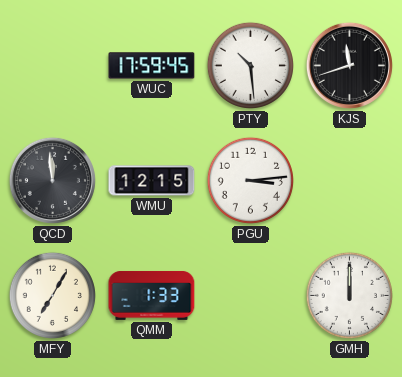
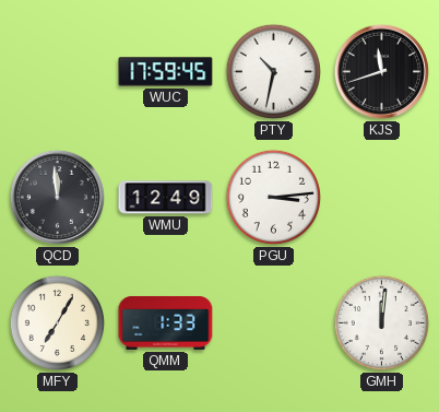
PTY: 10:29 -> 10:32
WMU: 12:15 -> 12:49
GMH: 12:00 -> 12:01
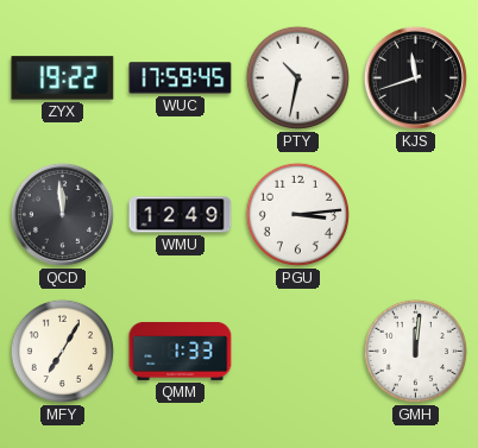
ZYX: none -> 19:22
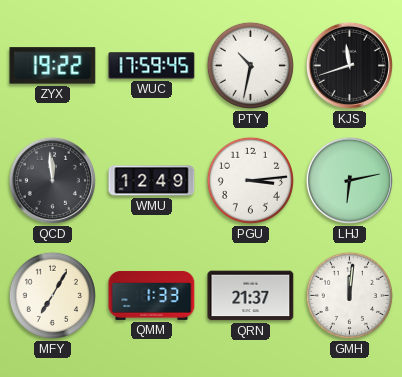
LHJ: none -> 6:13
QRN: none -> 21:37
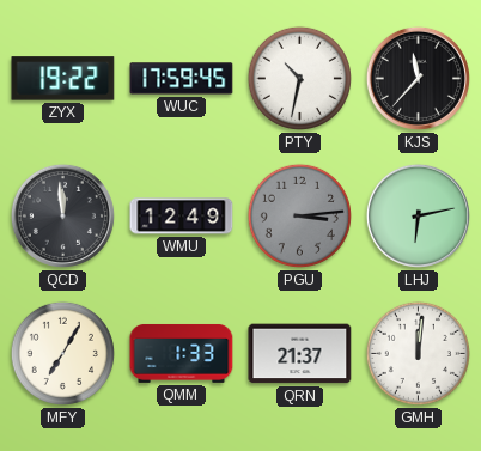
KJS: 11:42 -> 11:37
PGU dial: white -> grey
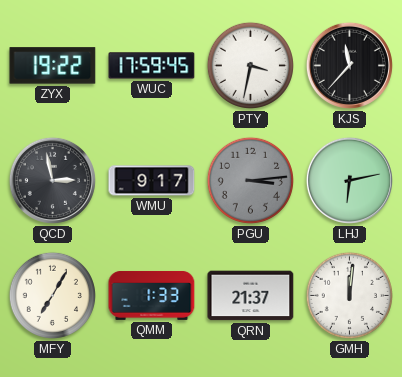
PTY: 10:32 -> 3:32
QCD: 11:59 -> 2:58
WMU: 12:49 -> 9:17
